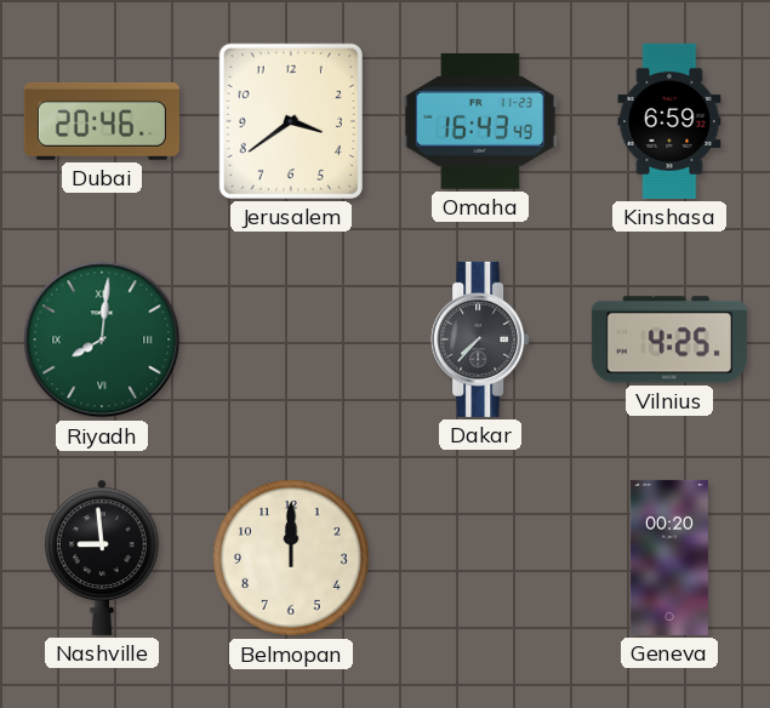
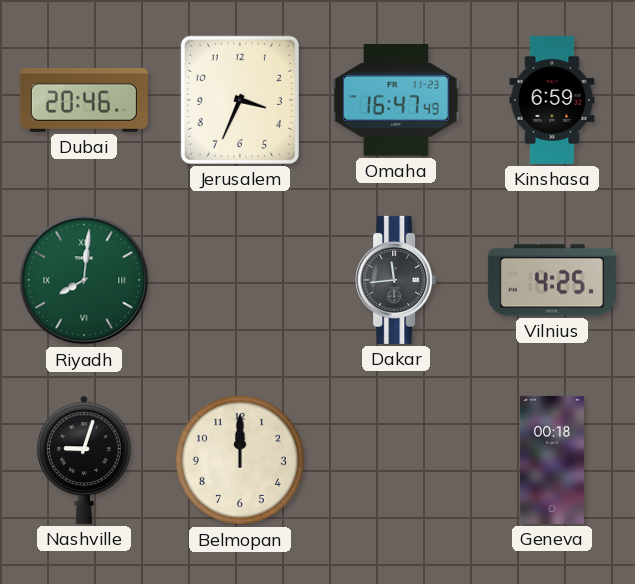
Jerusalem: 3:39 -> 3:34
Omaha: 16:43 -> 16:47
Dakar: 7:37 -> 11:44
Nashville: 8:59 -> 9:03
Geneva: 00:20 -> 00:18
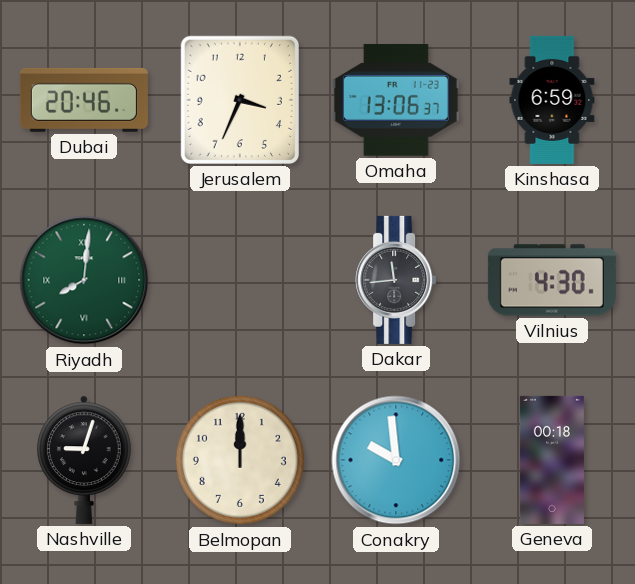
Omaha: 16:47 -> 13:06
Vilnius: 4:25 -> 4:30
Conakry: none -> 9:59
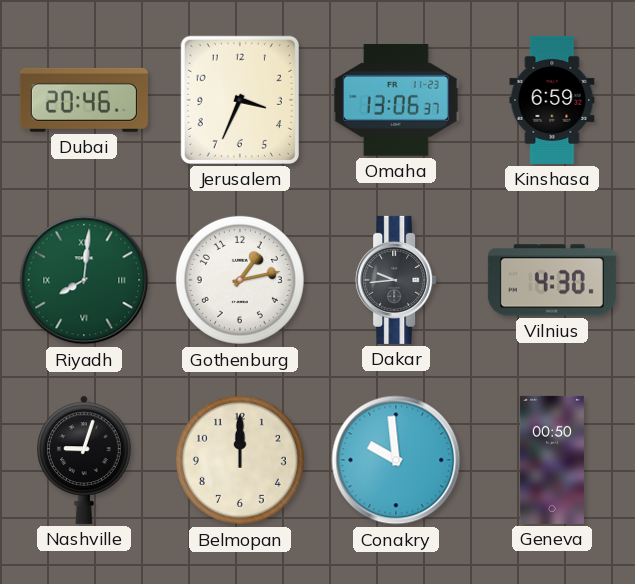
Gothenburg: none -> 1:13
Dakar: 11:44 -> 9:44
Geneva: 00:18 -> 00:50
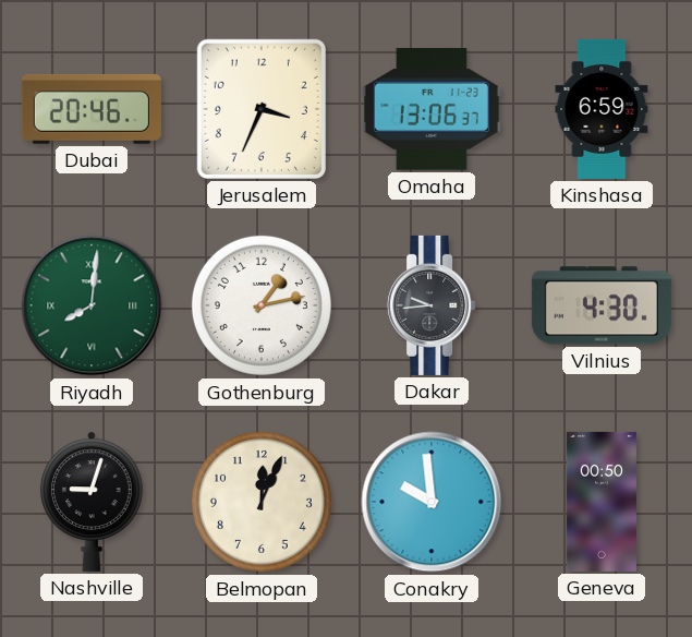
Belmopan: 12:00 -> 12:04
